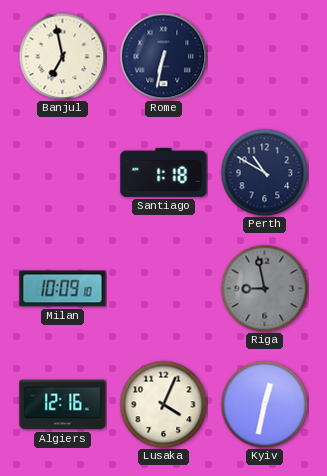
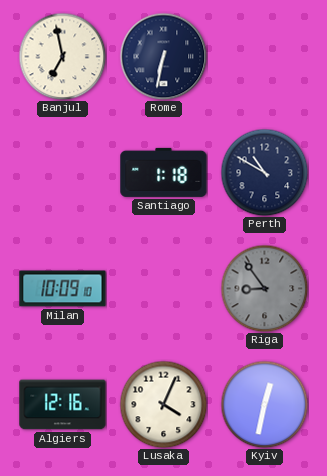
Riga: 8:58 -> 8:54
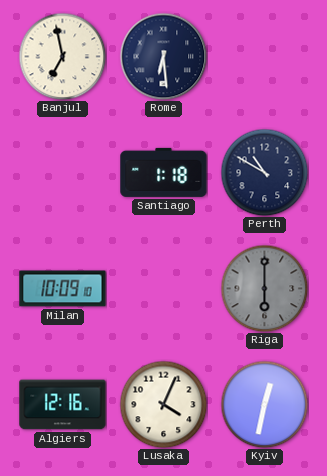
Rome: 6:32 -> 6:29
Riga: 8:54 -> 6:00
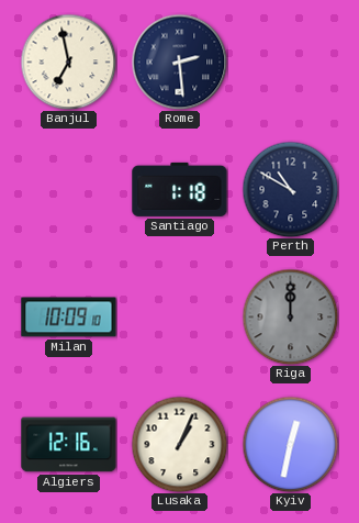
Rome: 6:29 -> 2:29
Riga: 6:00 -> 12:00
Lusaka: 4:04 -> 1:04
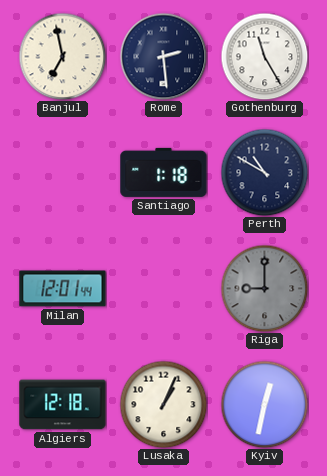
Gothenburg: none -> 11:25
Milan: 10:09 -> 12:01
Riga: 12:00 -> 9:00
Algiers: 12:16 -> 12:18
